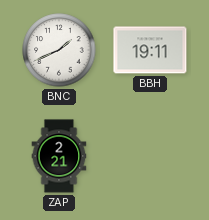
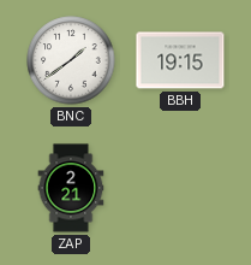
BNC: 1:41 -> 1:39
BBH: 19:11 -> 19:15
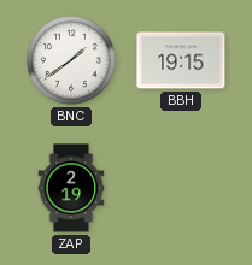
ZAP: 2:21 -> 2:19
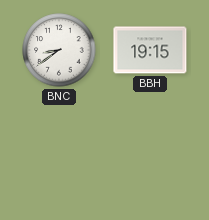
BNC: 1:39 -> 8:39
ZAP: 2:19 -> none
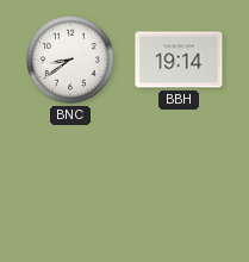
BBH: 19:15 -> 19:14
